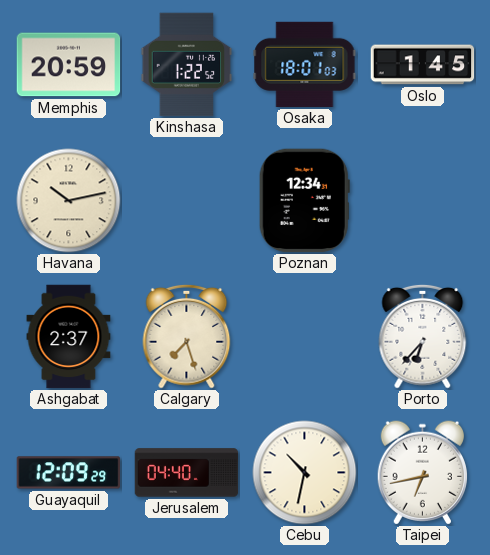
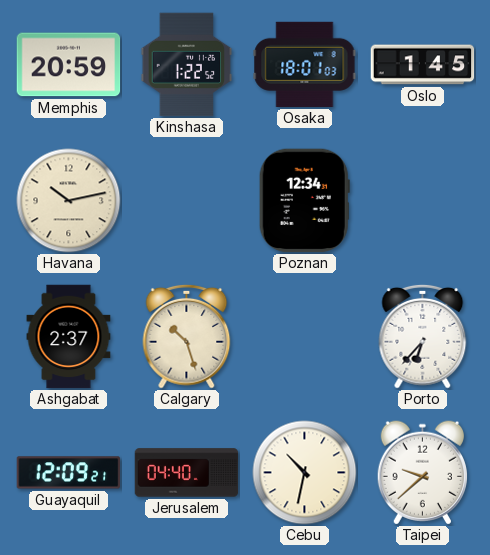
Calgary: 7:27 -> 10:27
Guayaquil: 12:09:29 -> 12:09:21
Taipei: 6:43 -> 9:38
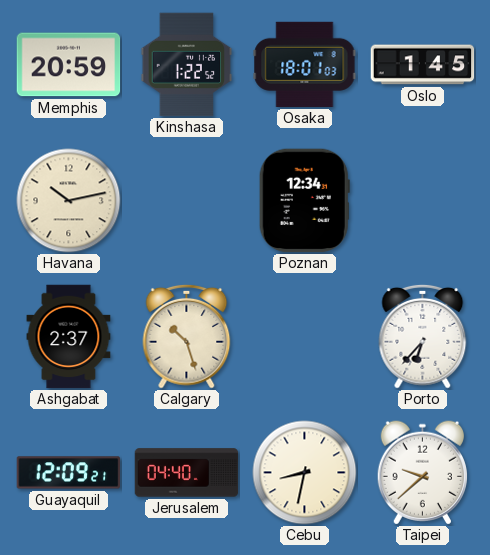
Cebu: 10:32 -> 8:32
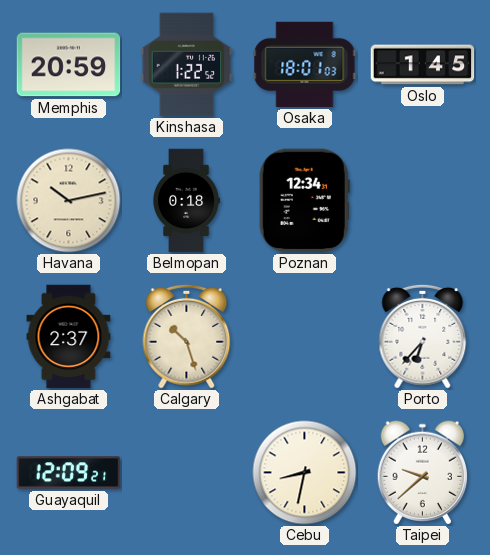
Belmopan: none -> 0:18
Jerusalem: 04:40 -> none
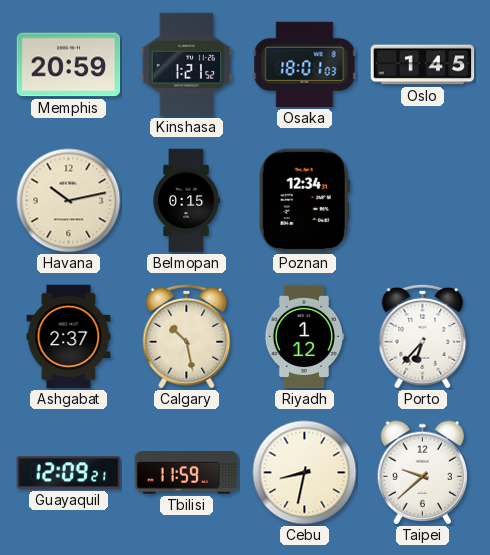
Kinshasa: 1:22 -> 1:21
Belmopan: 0:18 -> 0:15
Calgary: 10:27 -> 10:28
Riyadh: none -> 1:12
Tbilisi: none -> 11:59
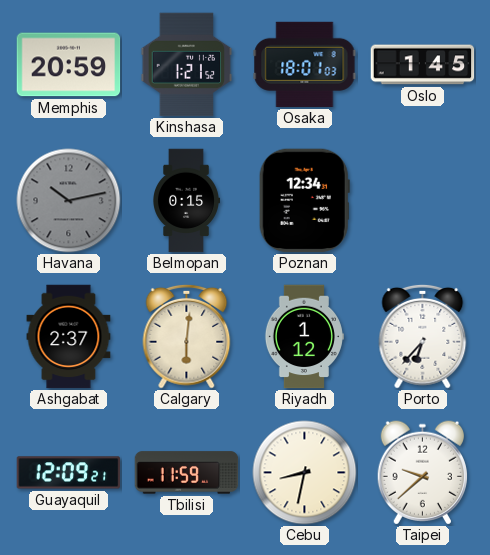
Havana dial: cream -> grey
Calgary: 10:28 -> 6:01
